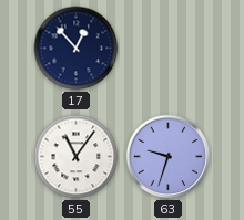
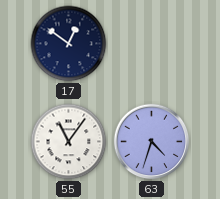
17: 12:53 -> 12:51
63: 9:33 -> 4:33
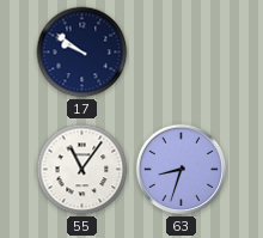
17: 12:51 -> 9:51
63: 4:33 -> 8:33
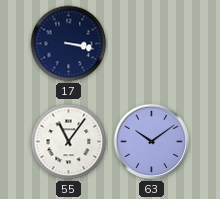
17: 9:51 -> 3:17
63: 8:33 -> 10:09
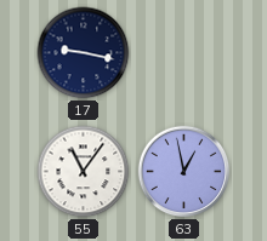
17: 3:17 -> 9:17
63: 10:09 -> 12:58
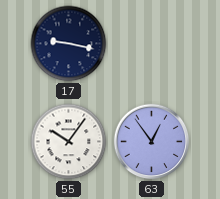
55: 11:06 -> 10:06
63: 12:58 -> 12:54
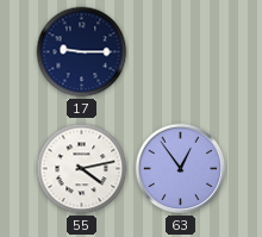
17: 9:17 -> 9:15
55: 10:06 -> 4:13
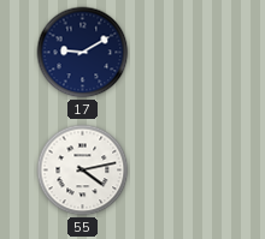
17: 9:15 -> 9:10
63: 12:54 -> none
